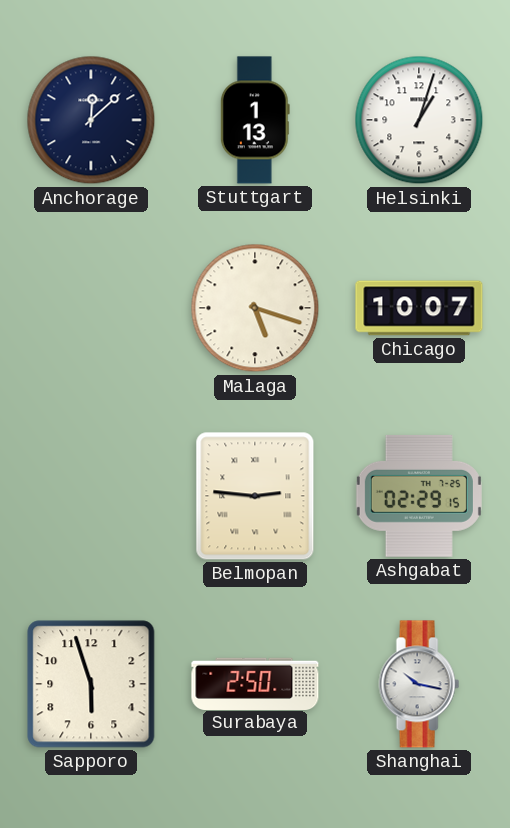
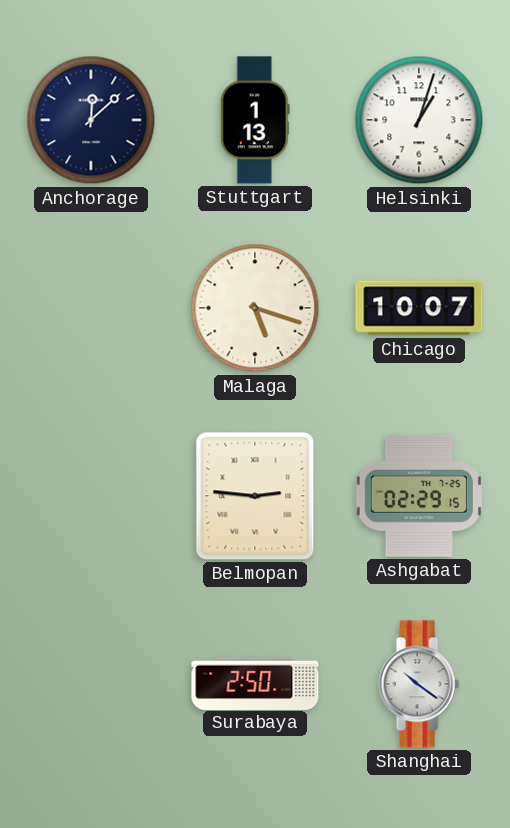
Sapporo: 5:57 -> none
Shanghai: 10:17 -> 10:21
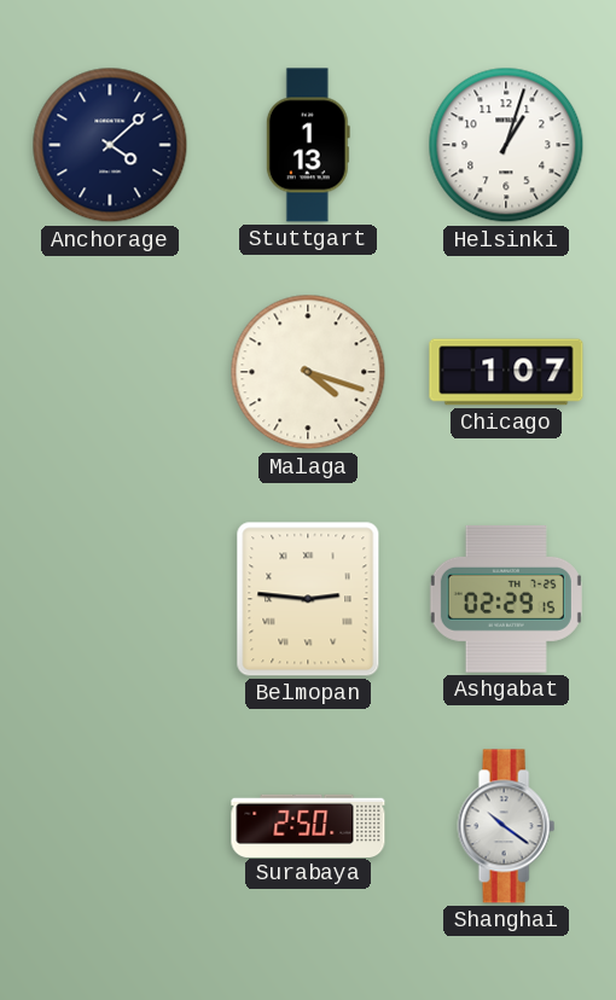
Anchorage: 12:08 -> 4:08
Malaga: 5:18 -> 4:18
Chicago: 10:07 -> 1:07
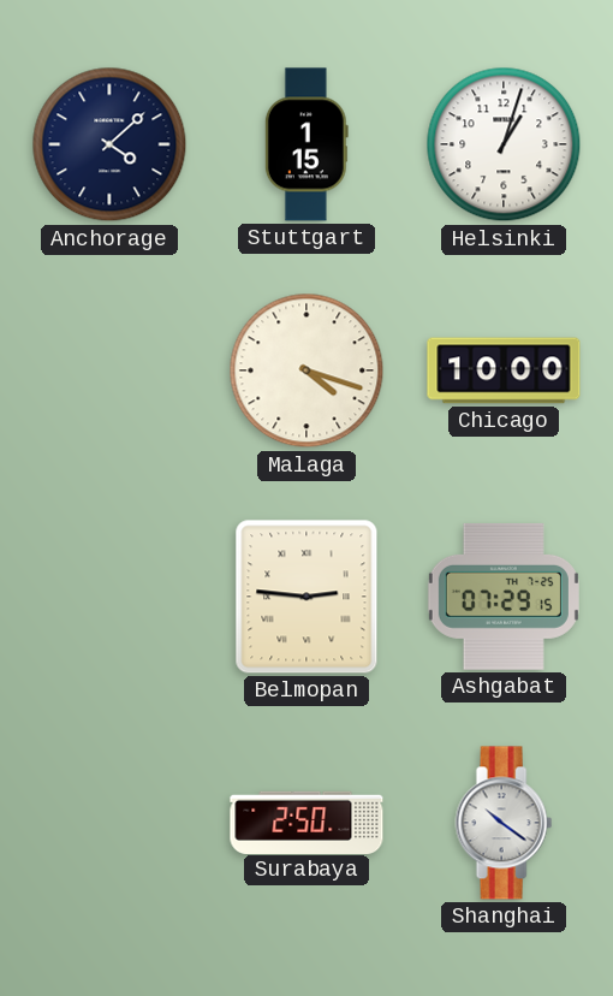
Stuttgart: 1:13 -> 1:15
Chicago: 1:07 -> 10:00
Ashgabat: 02:29 -> 07:29
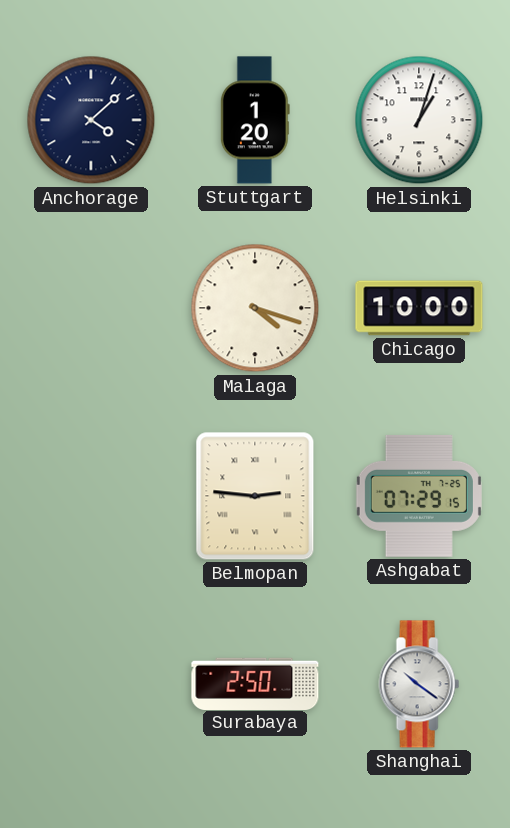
Stuttgart: 1:15 -> 1:20
